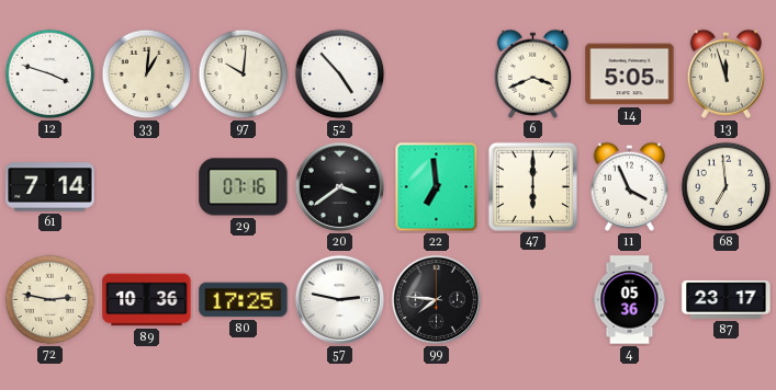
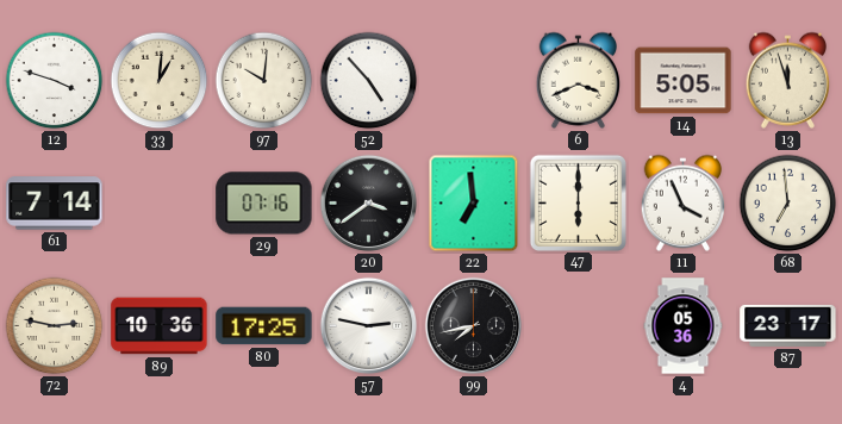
99: 7:46 -> 7:43
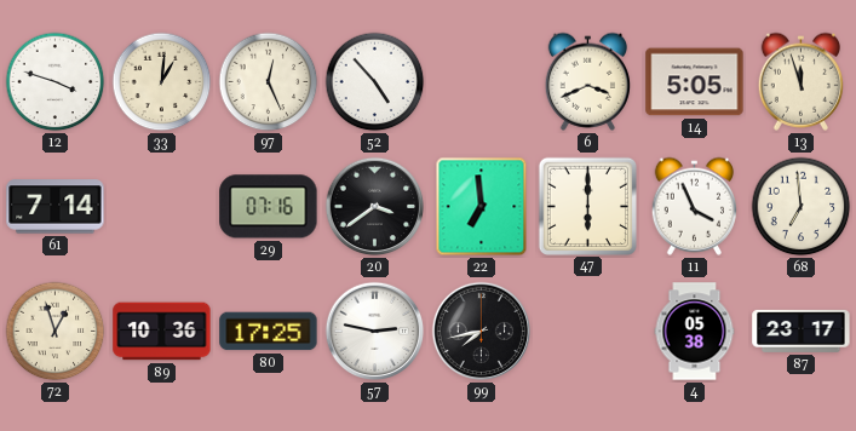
97: 10:01 -> 12:26
72: 2:47 -> 12:57
4: 05:36 -> 05:38
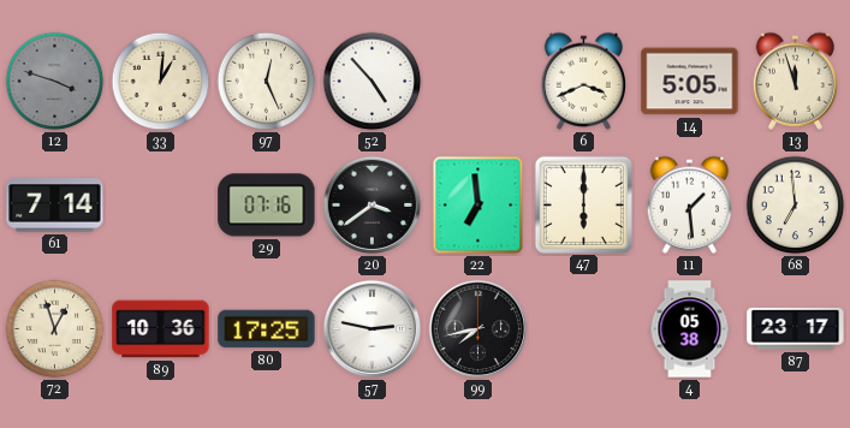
12 dial: white -> grey
11: 3:56 -> 1:29
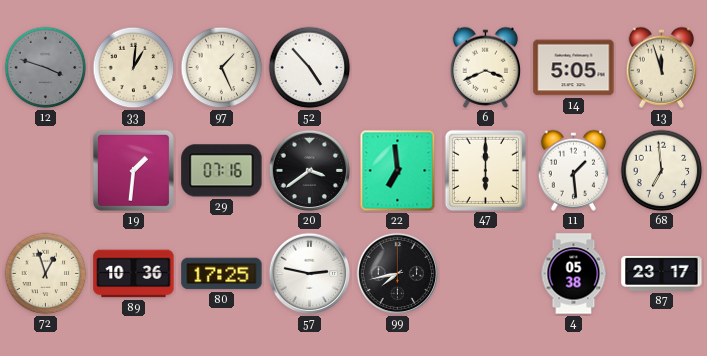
97: 12:26 -> 1:26
61: 7:14 -> none
19: none -> 1:31
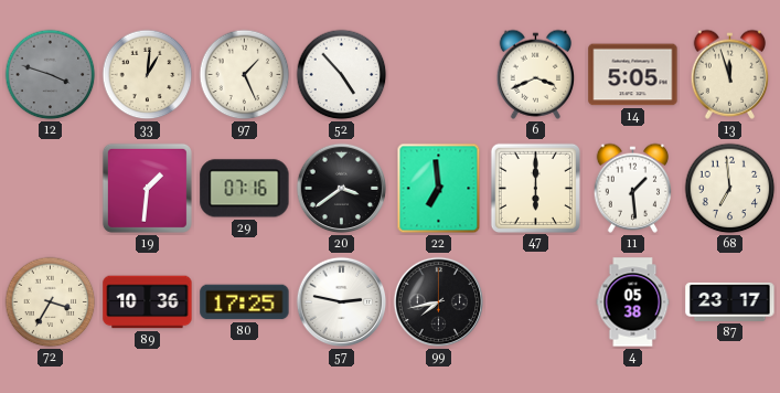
72: 12:57 -> 3:35
